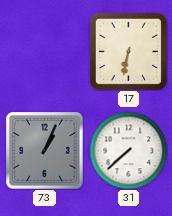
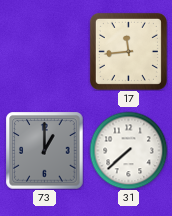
17: 6:32 -> 11:44
73: 1:04 -> 1:00
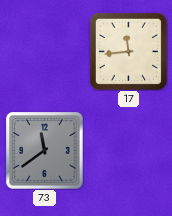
73: 1:00 -> 11:39
31: 7:38 -> none
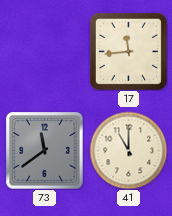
41: none -> 11:00
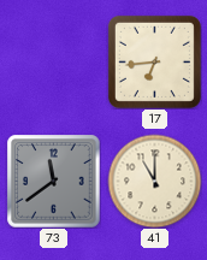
17: 11:44 -> 6:44
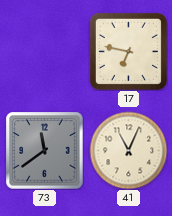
17: 6:44 -> 6:47
41: 11:00 -> 11:04
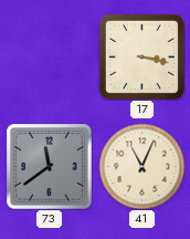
17: 6:47 -> 3:17
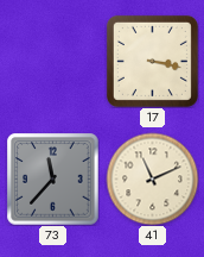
73: 11:39 -> 11:37
41: 11:04 -> 11:11
